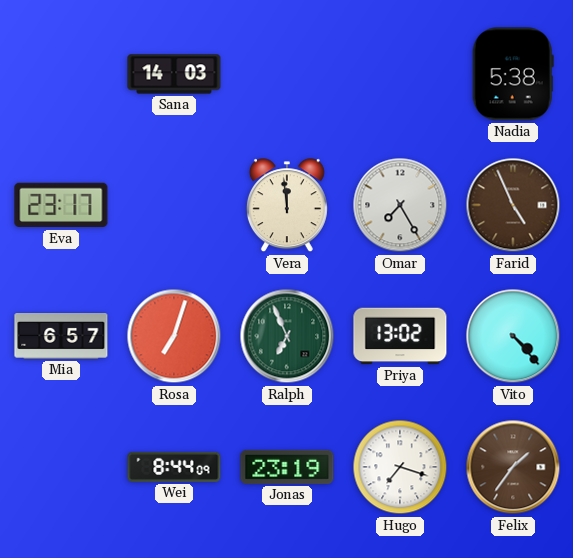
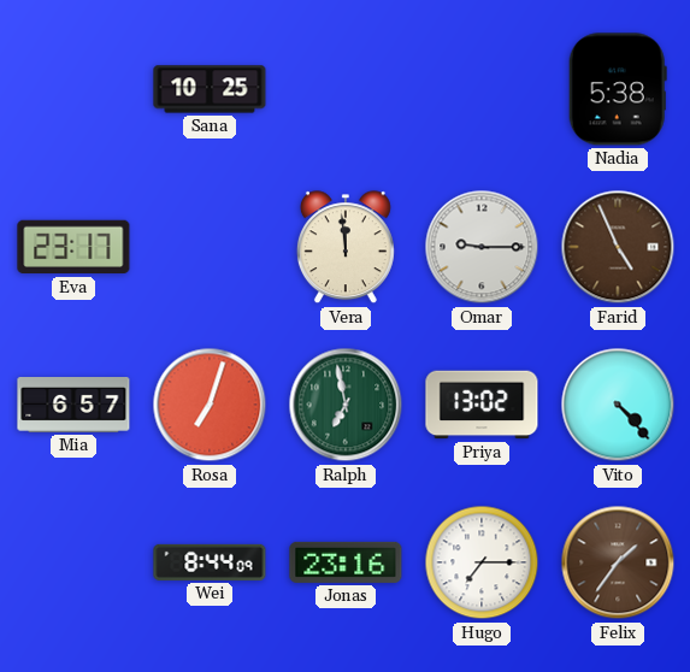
Sana: 14:03 -> 10:25
Omar: 7:25 -> 9:15
Ralph: 6:56 -> 6:58
Jonas: 23:19 -> 23:16
Hugo: 7:18 -> 7:15
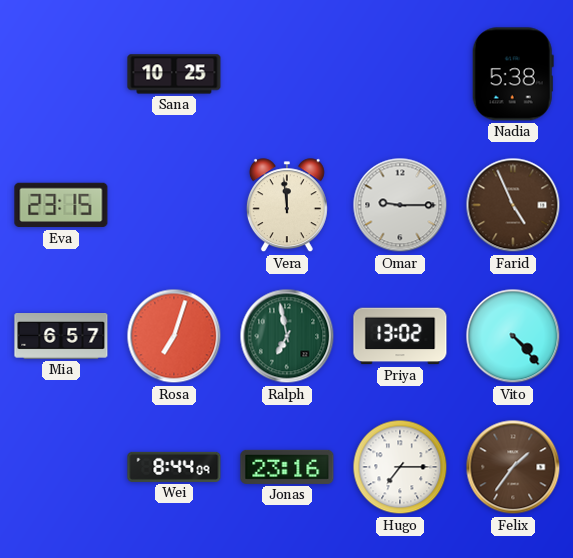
Eva: 23:17 -> 23:15
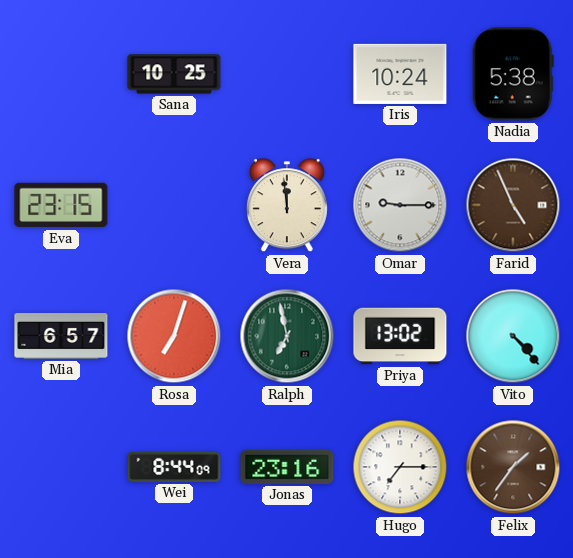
Iris: none -> 10:24
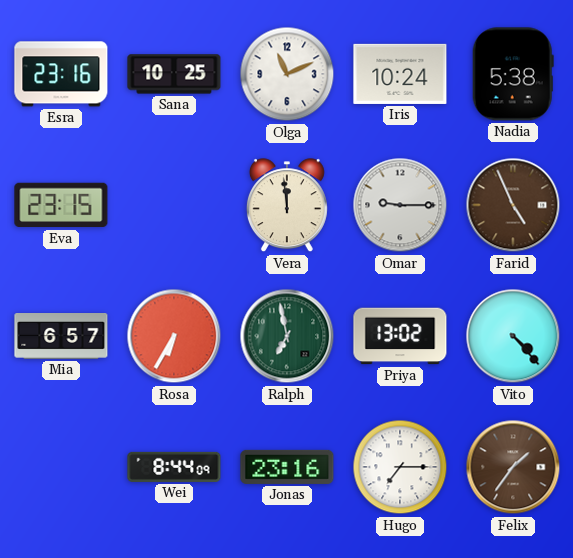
Esra: none -> 23:16
Olga: none -> 11:11
Rosa: 7:03 -> 6:35
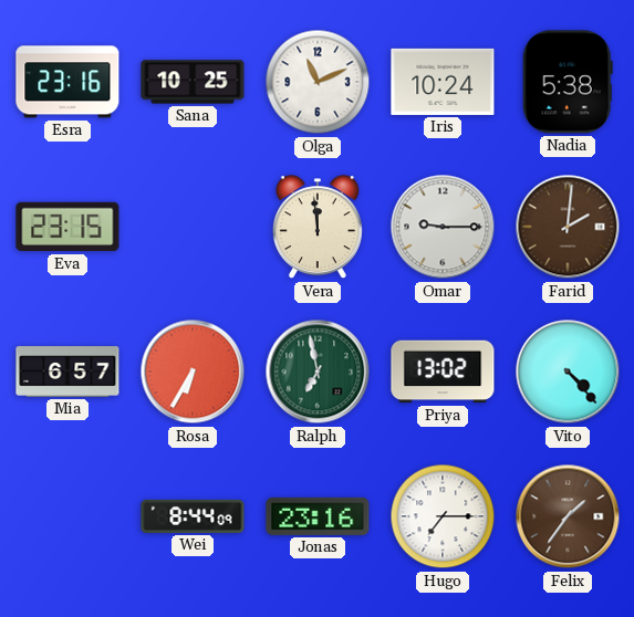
Farid: 4:56 -> 2:01
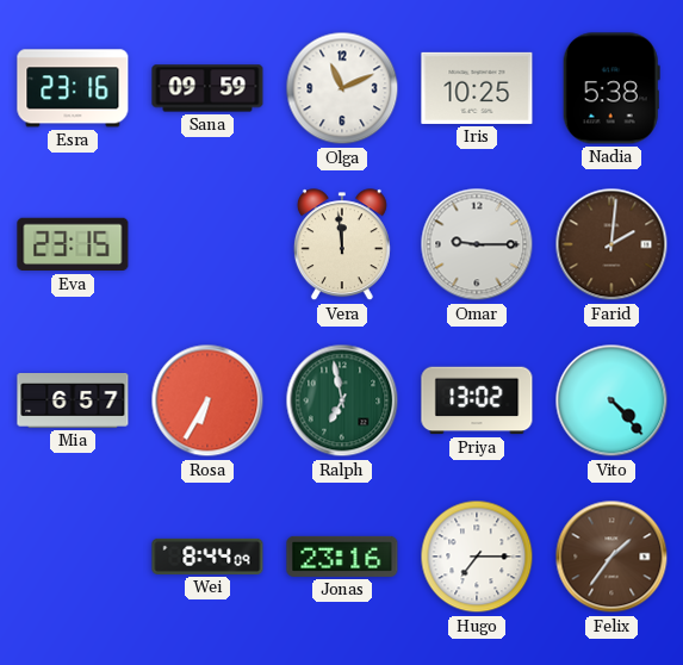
Sana: 10:25 -> 09:59
Iris: 10:24 -> 10:25
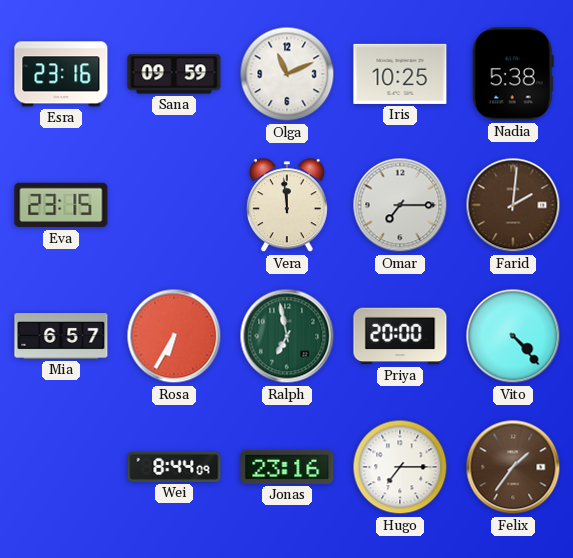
Omar: 9:15 -> 7:15
Priya: 13:02 -> 20:00
